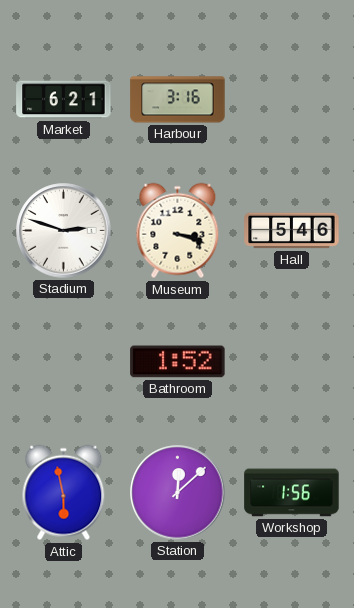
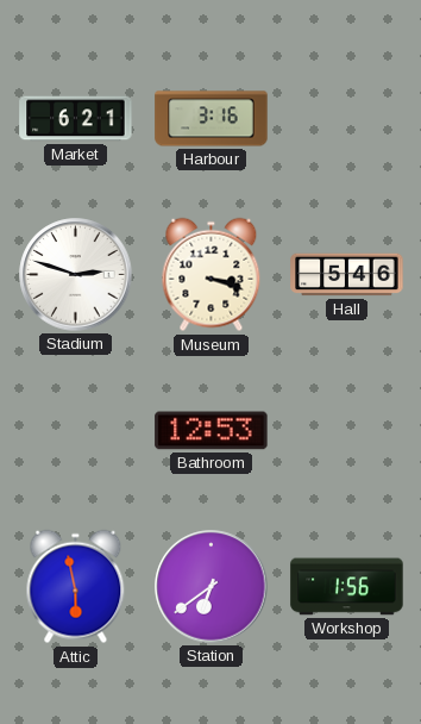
Bathroom: 1:52 -> 12:53
Station: 12:08 -> 6:39
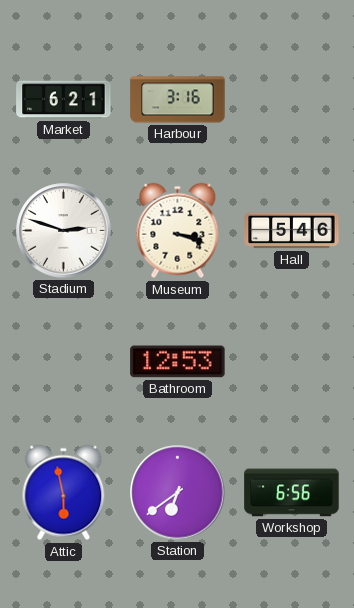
Workshop: 1:56 -> 6:56
